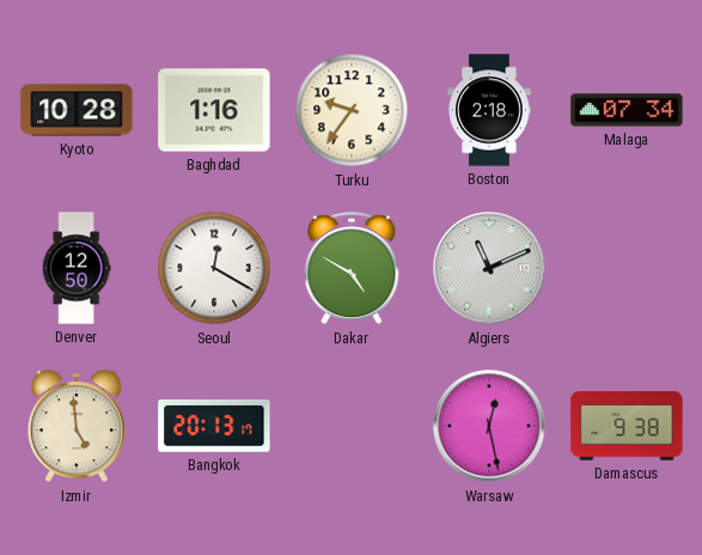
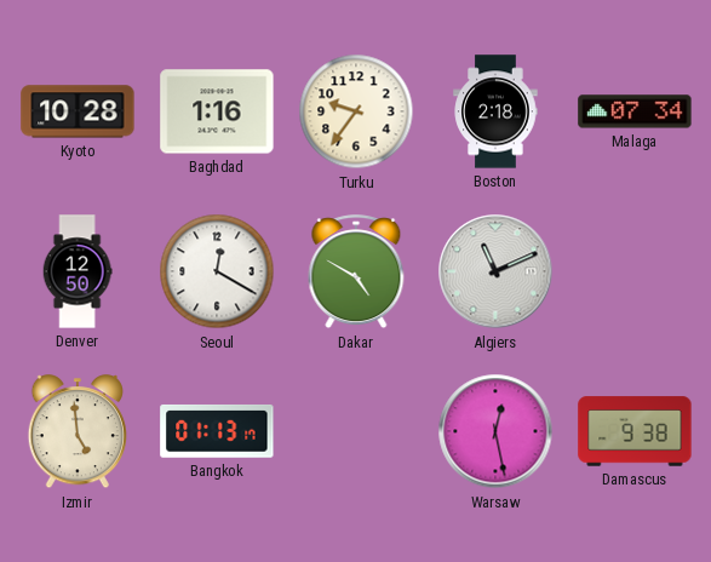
Bangkok: 20:13 -> 01:13
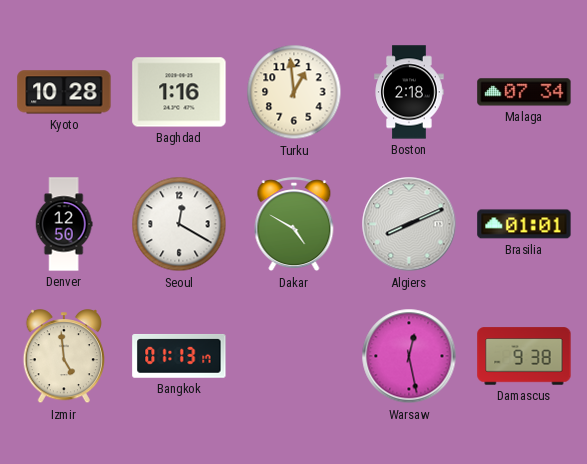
Turku: 9:36 -> 12:59
Algiers: 11:11 -> 8:11
Brasilia: none -> 01:01
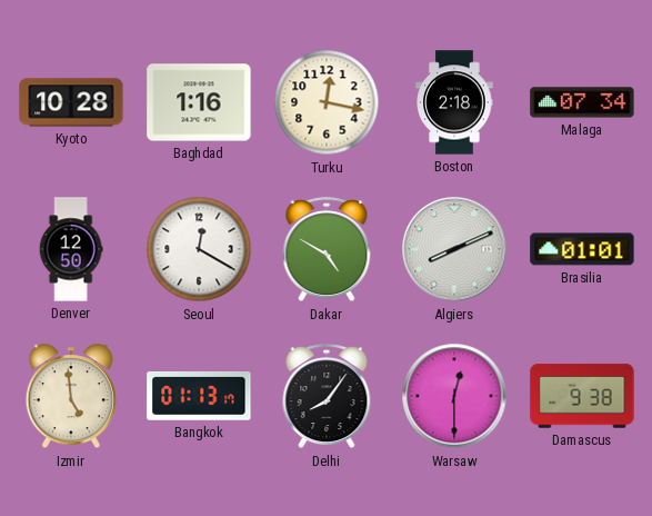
Turku: 12:59 -> 12:17
Delhi: none -> 8:06
Warsaw: 12:28 -> 12:30
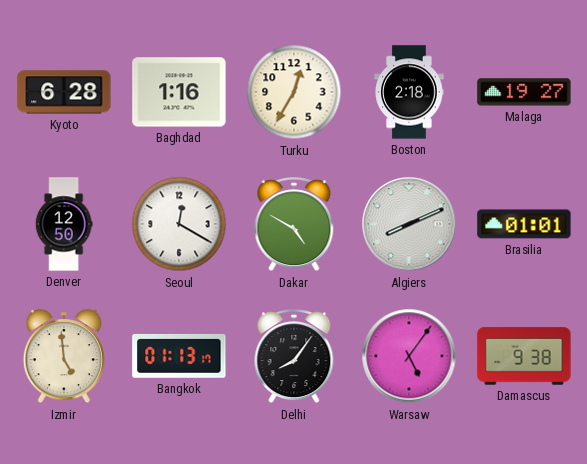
Kyoto: 10:28 -> 6:28
Turku: 12:17 -> 12:35
Malaga: 07:34 -> 19:27
Warsaw: 12:30 -> 5:06
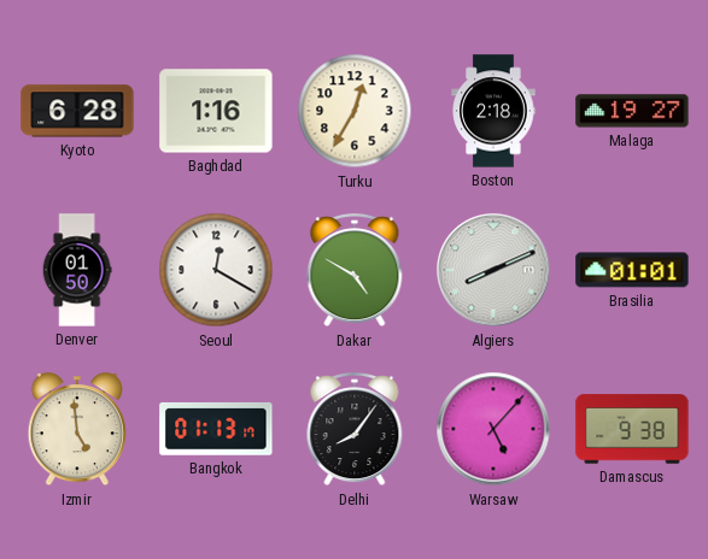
Denver: 12:50 -> 01:50
Warsaw: 5:06 -> 5:07
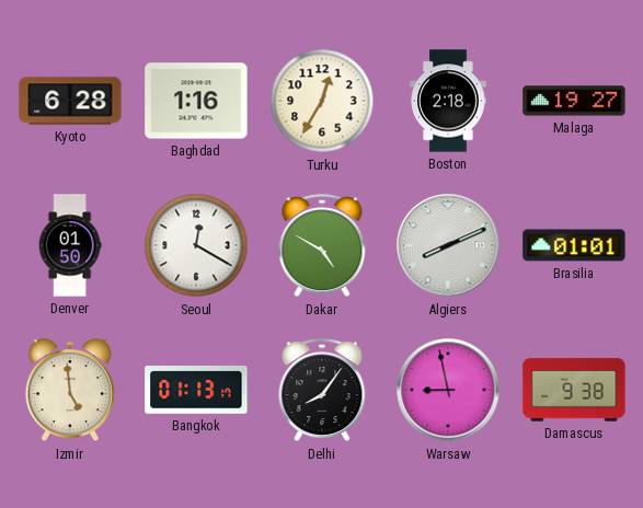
Warsaw: 5:07 -> 8:58
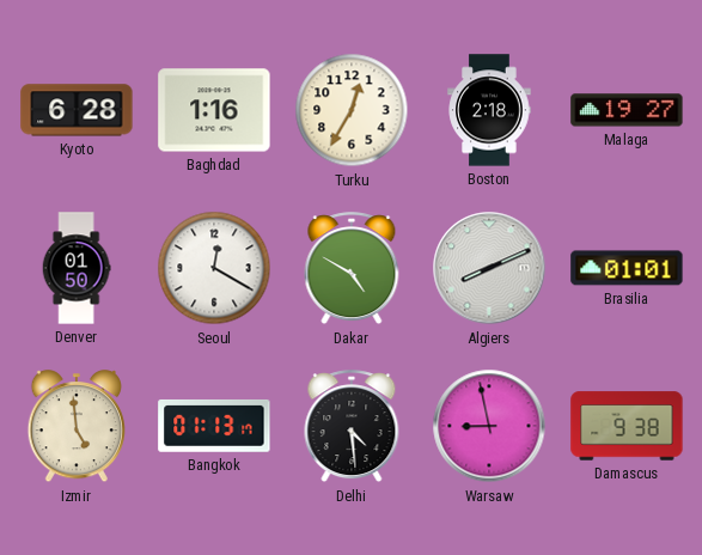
Delhi: 8:06 -> 4:29
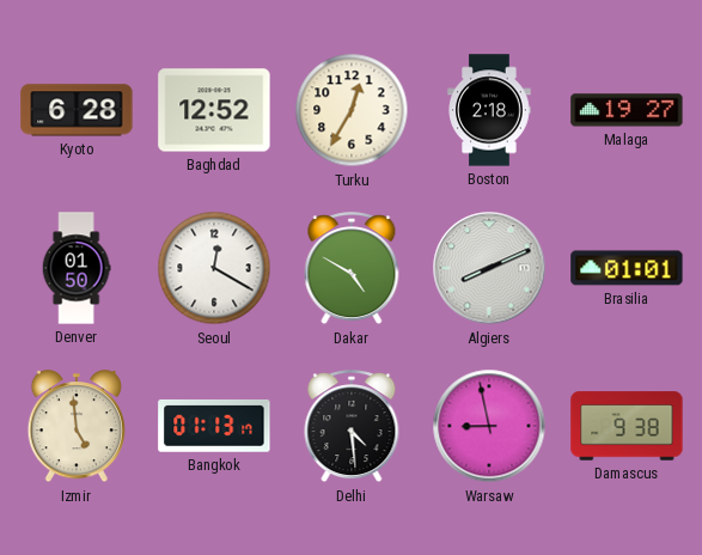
Baghdad: 1:16 -> 12:52
